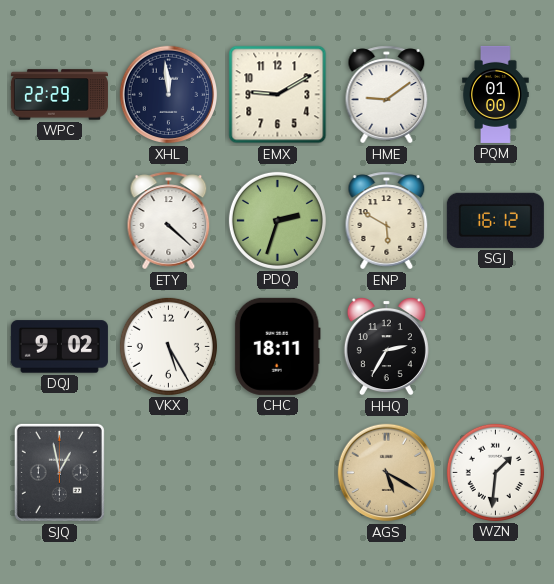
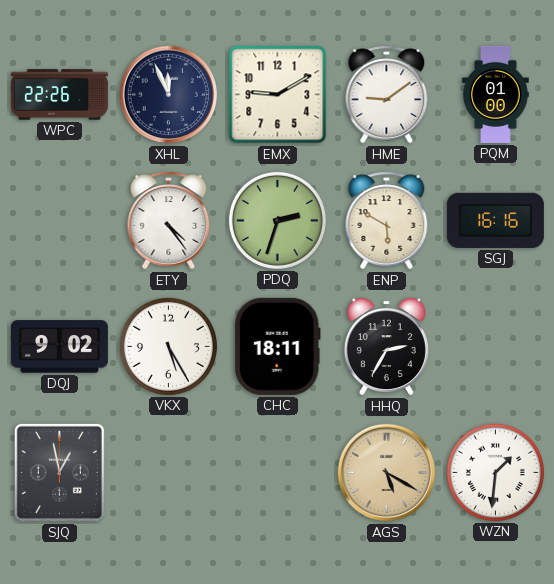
WPC: 22:29 -> 22:26
XHL: 11:59 -> 11:56
ETY: 4:22 -> 4:24
SGJ: 16:12 -> 16:16
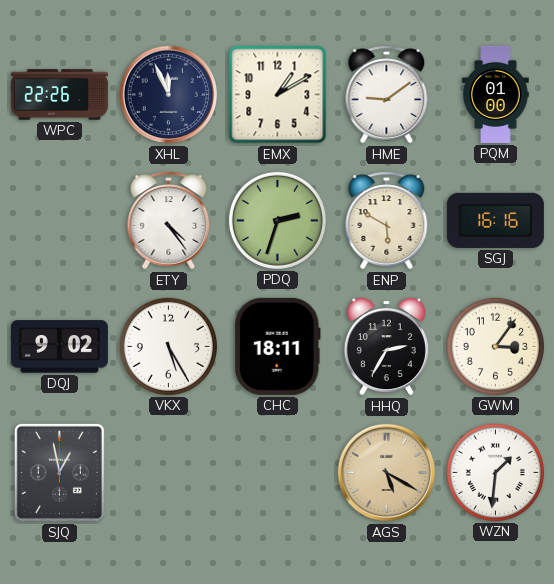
EMX: 9:10 -> 1:10
GWM: none -> 3:06
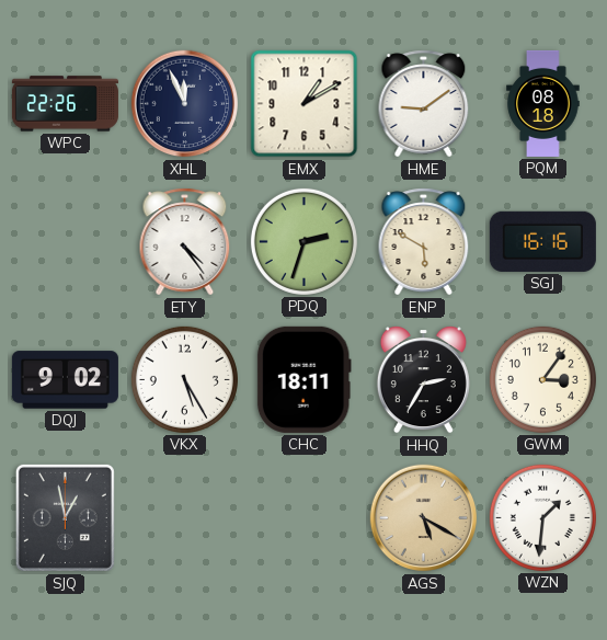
PQM: 01:00 -> 08:18
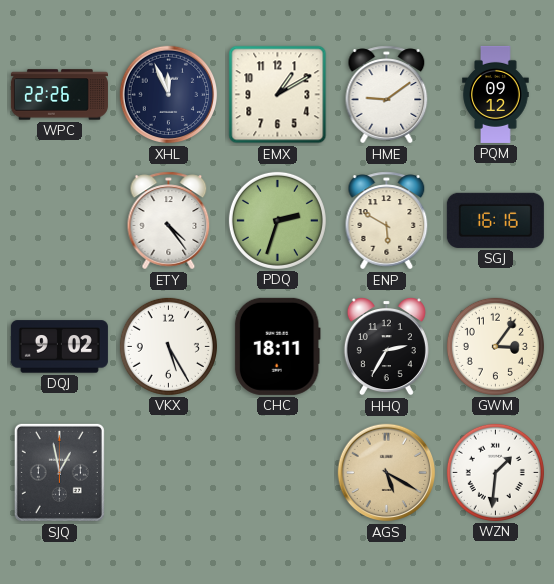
PQM: 08:18 -> 09:12
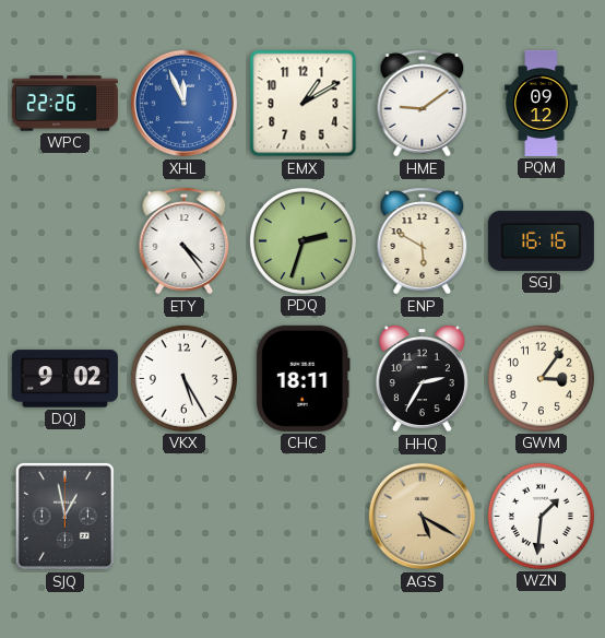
XHL dial: navy -> blue
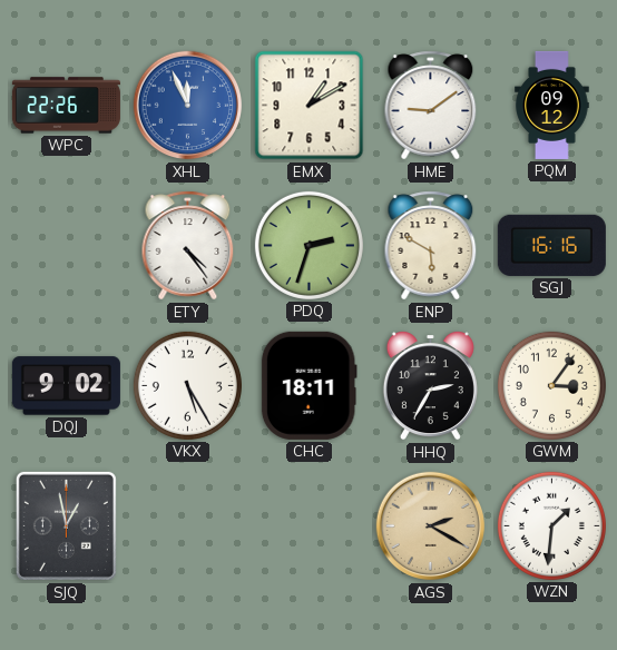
AGS: 5:20 -> 2:20
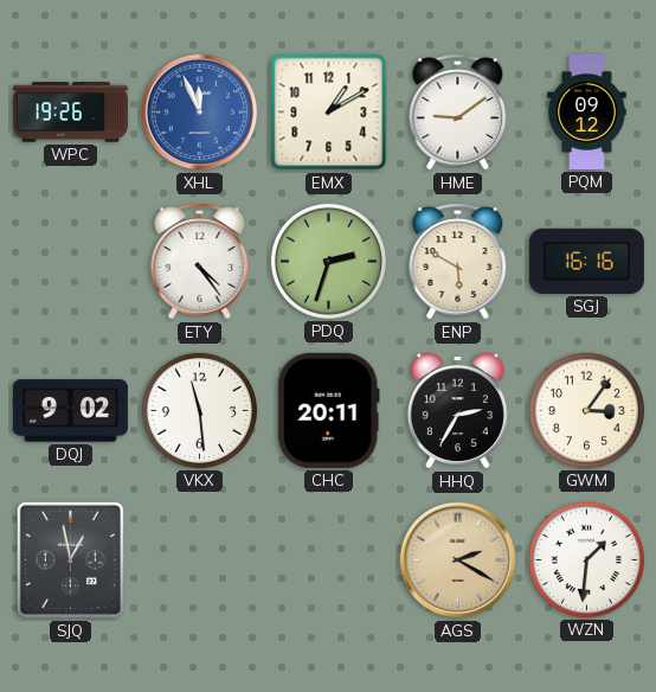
WPC: 22:26 -> 19:26
VKX: 5:25 -> 11:29
CHC: 18:11 -> 20:11
